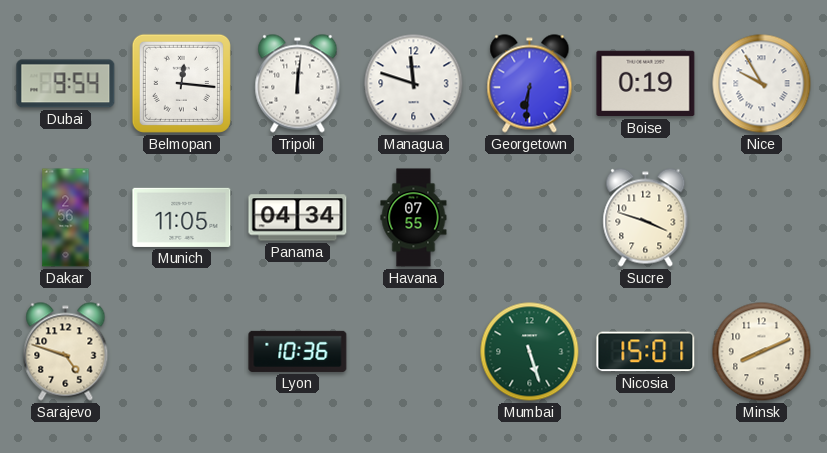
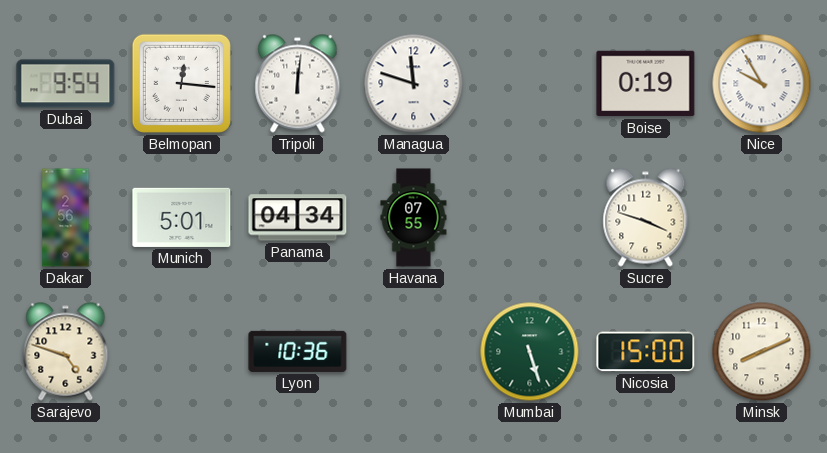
Georgetown: 6:31 -> none
Munich: 11:05 -> 5:01
Nicosia: 15:01 -> 15:00
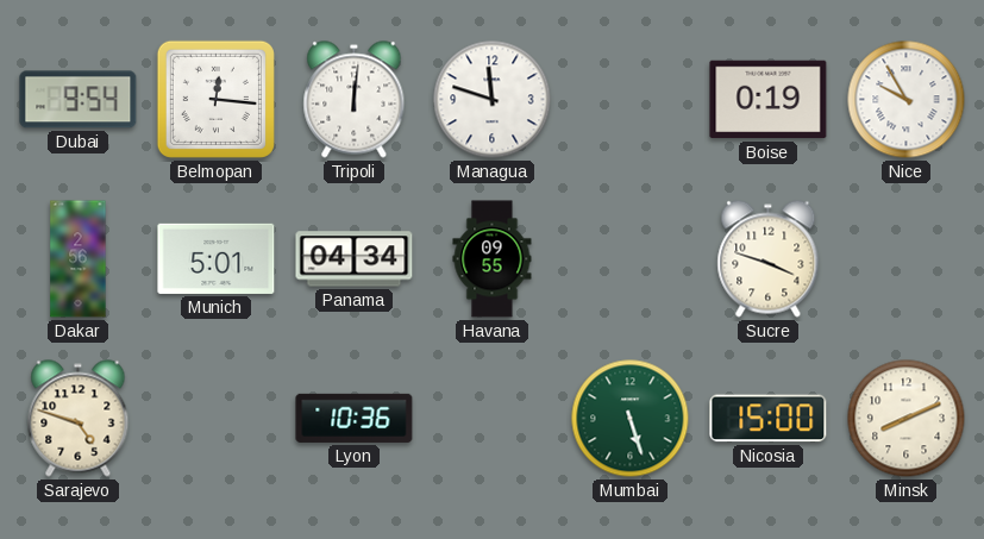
Havana: 07:55 -> 09:55
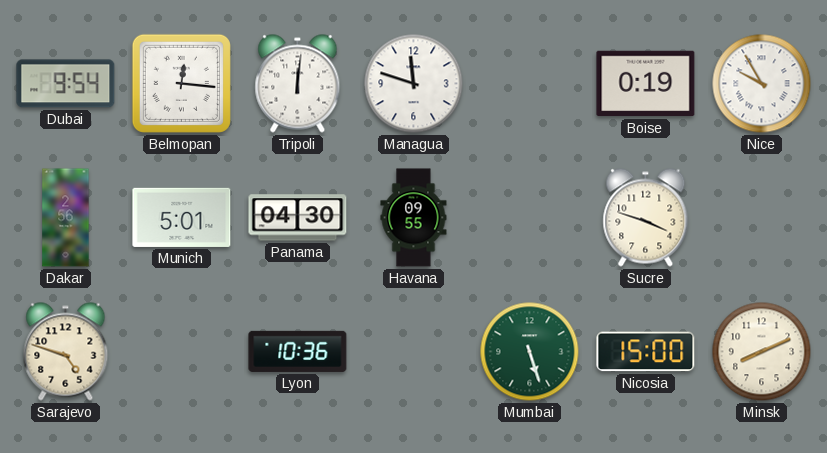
Panama: 04:34 -> 04:30
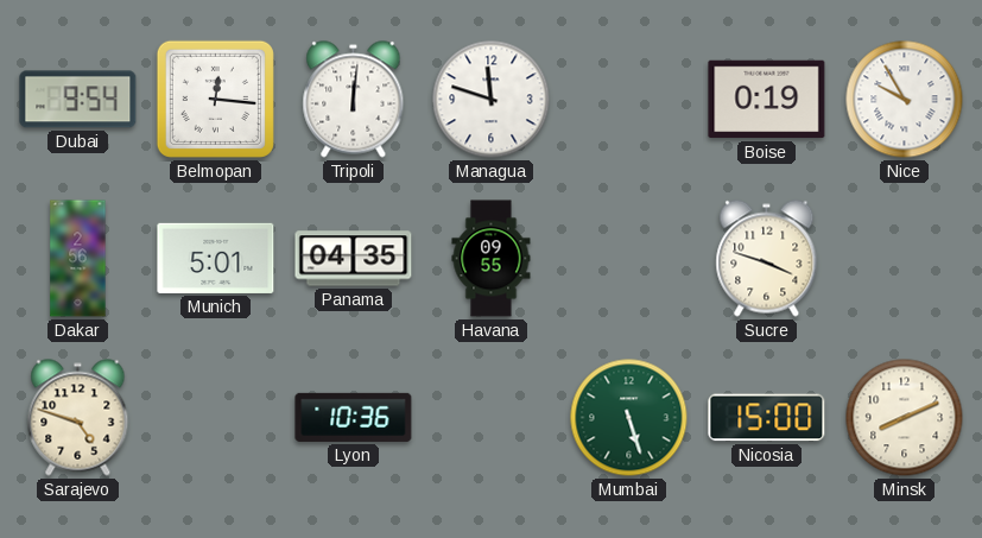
Panama: 04:30 -> 04:35
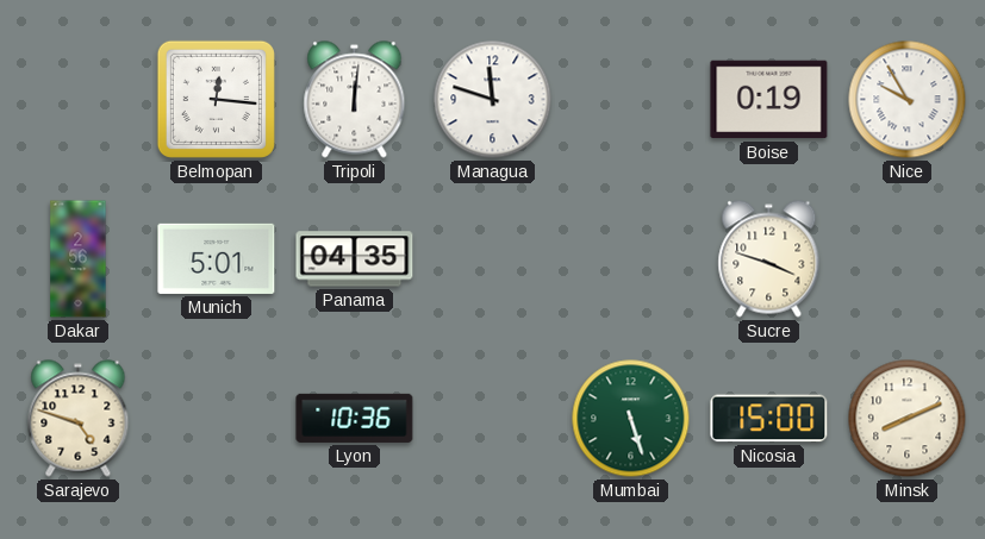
Dubai: 9:54 -> none
Havana: 09:55 -> none
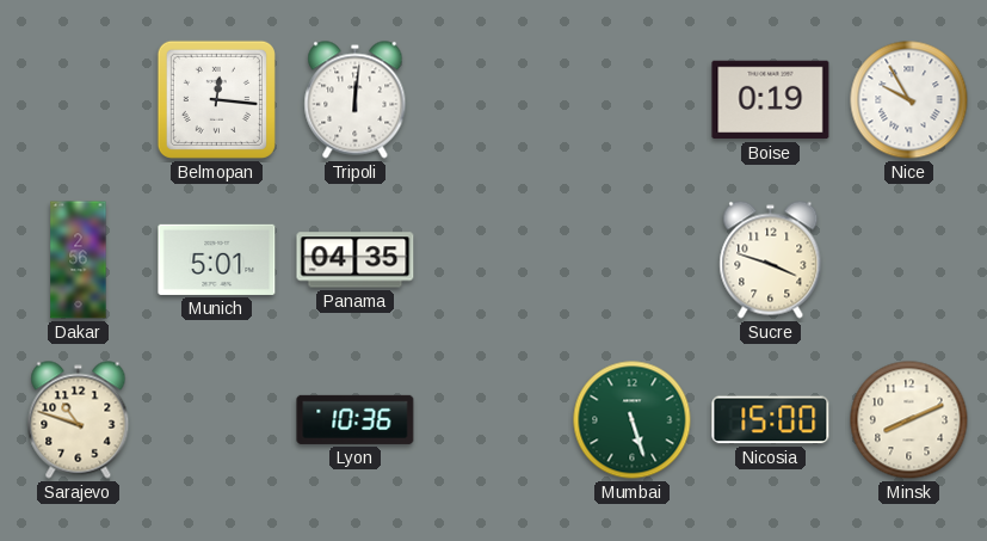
Managua: 11:48 -> none
Sarajevo: 4:48 -> 10:48
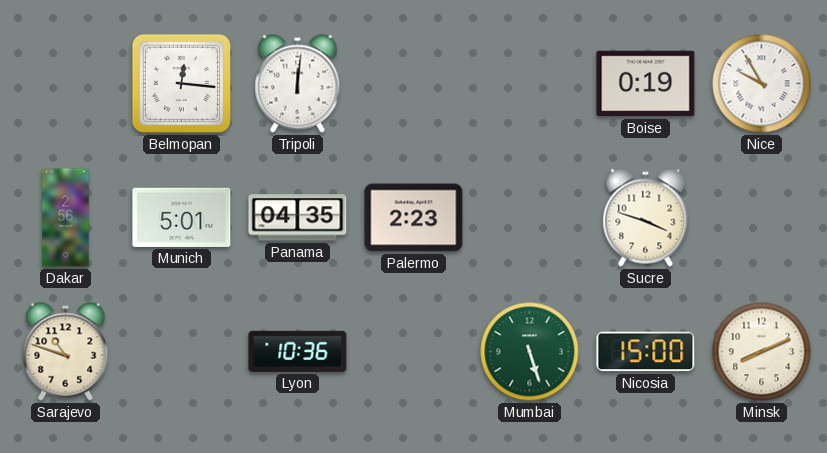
Palermo: none -> 2:23
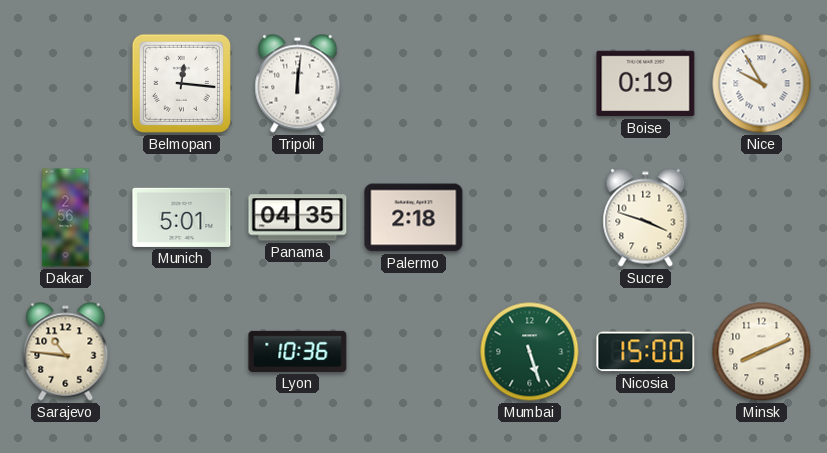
Palermo: 2:23 -> 2:18
Sarajevo: 10:48 -> 10:46
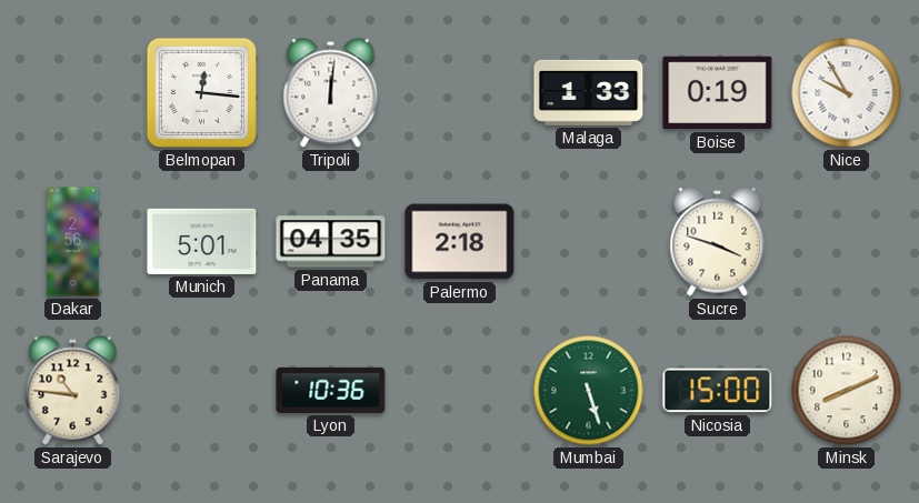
Malaga: none -> 1:33
